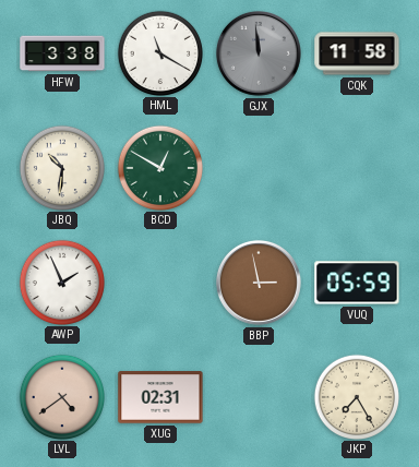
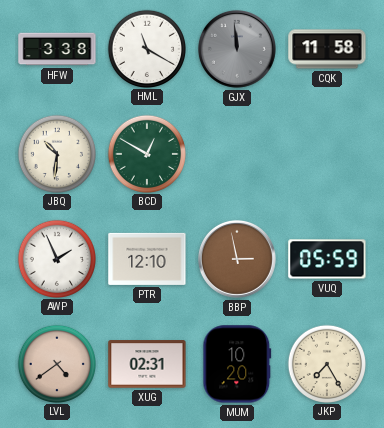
PTR: none -> 12:10
MUM: none -> 10:20
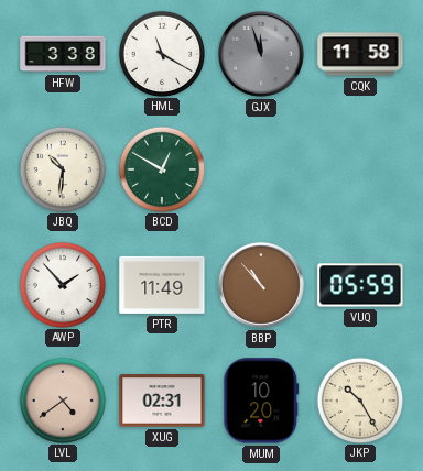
GJX: 11:59 -> 11:57
AWP: 1:56 -> 1:53
PTR: 12:10 -> 11:49
BBP: 2:58 -> 10:53
JKP: 7:25 -> 10:25
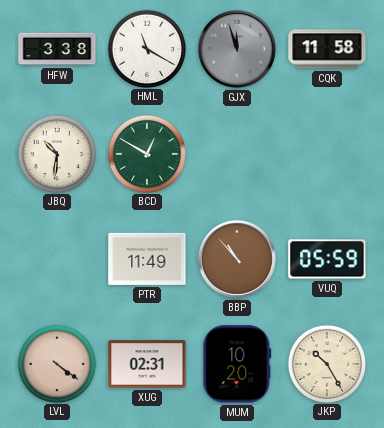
AWP: 1:53 -> none
LVL: 4:39 -> 4:21
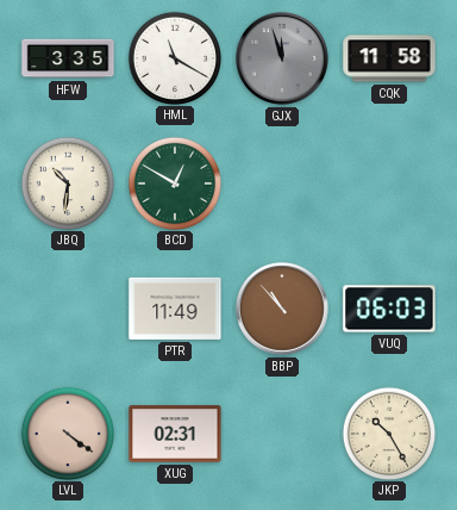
HFW: 3:38 -> 3:35
VUQ: 05:59 -> 06:03
MUM: 10:20 -> none
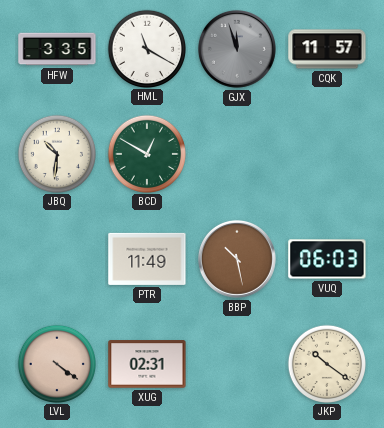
CQK: 11:58 -> 11:57
BBP: 10:53 -> 10:28
JKP: 10:25 -> 10:21
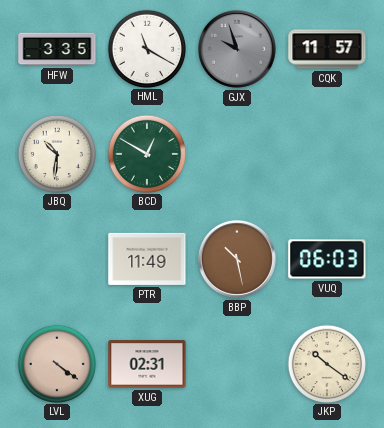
GJX: 11:57 -> 9:57
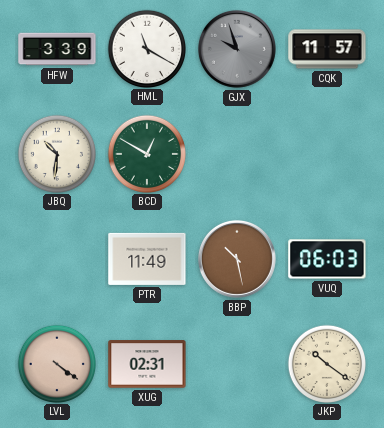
HFW: 3:35 -> 3:39
